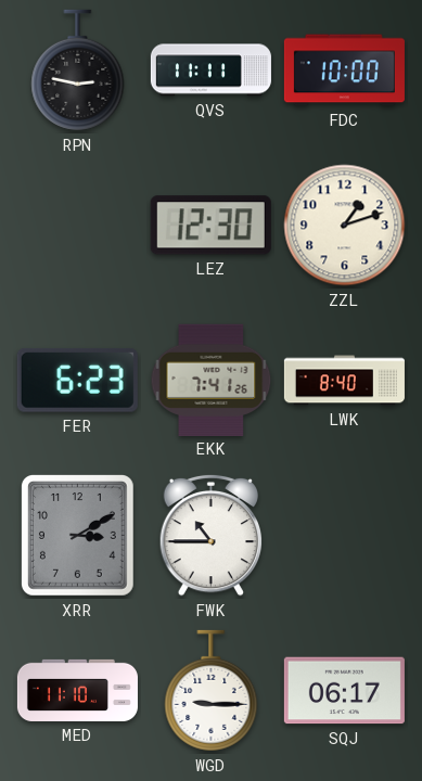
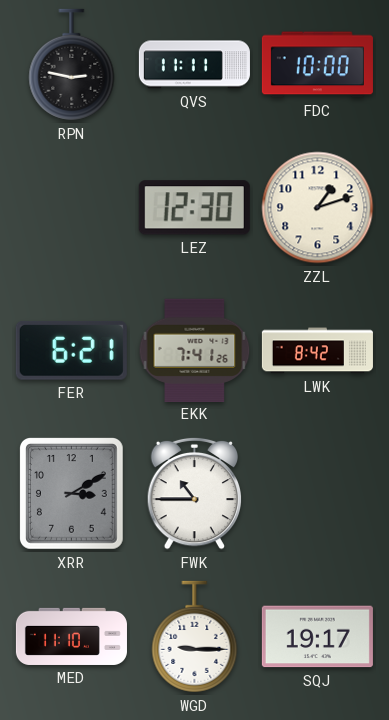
FER: 6:23 -> 6:21
LWK: 8:40 -> 8:42
SQJ: 06:17 -> 19:17
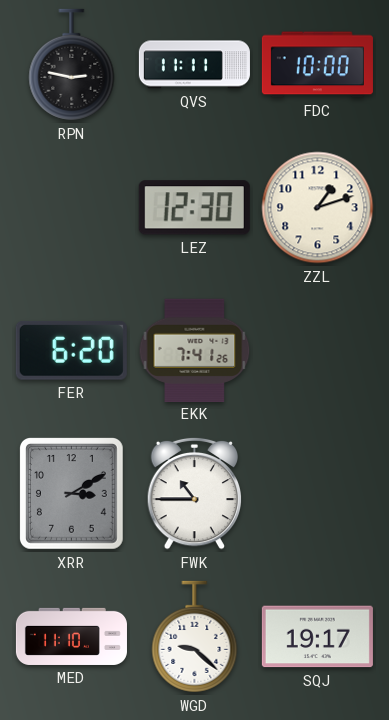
FER: 6:21 -> 6:20
LWK: 8:42 -> none
WGD: 9:15 -> 9:22
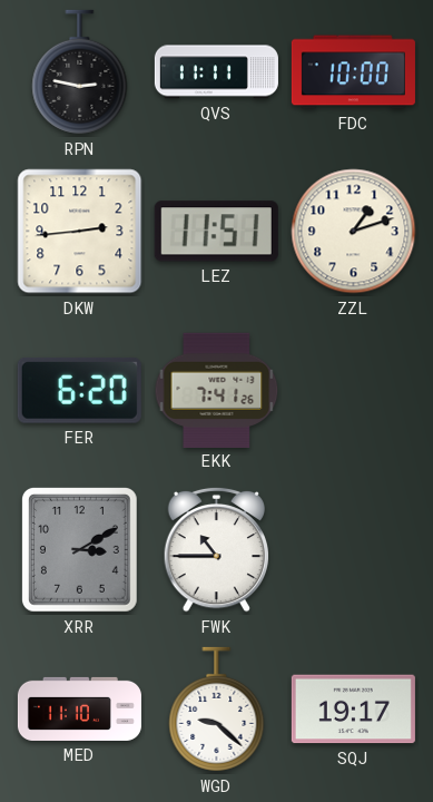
DKW: none -> 2:44
LEZ: 12:30 -> 11:51
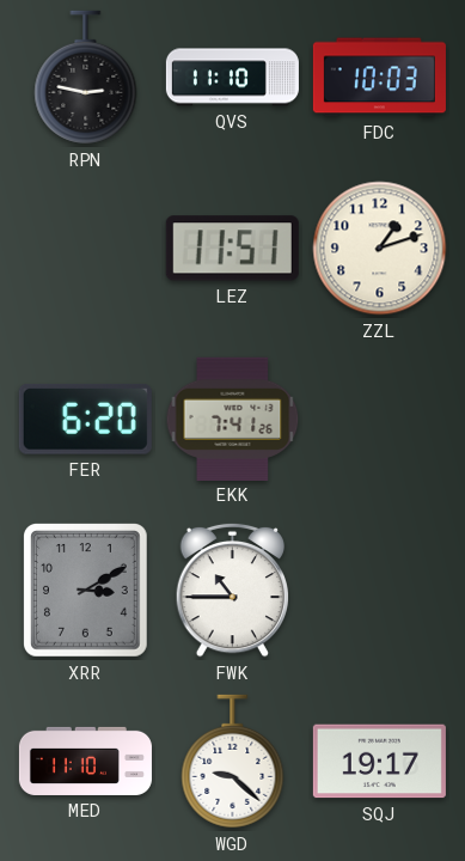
QVS: 11:11 -> 11:10
FDC: 10:00 -> 10:03
DKW: 2:44 -> none
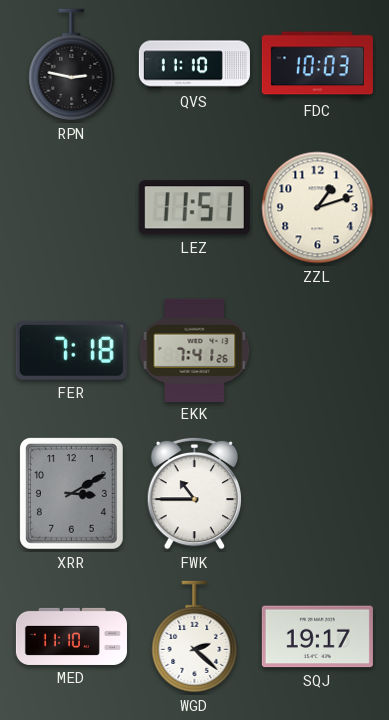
FER: 6:20 -> 7:18
WGD: 9:22 -> 2:22
